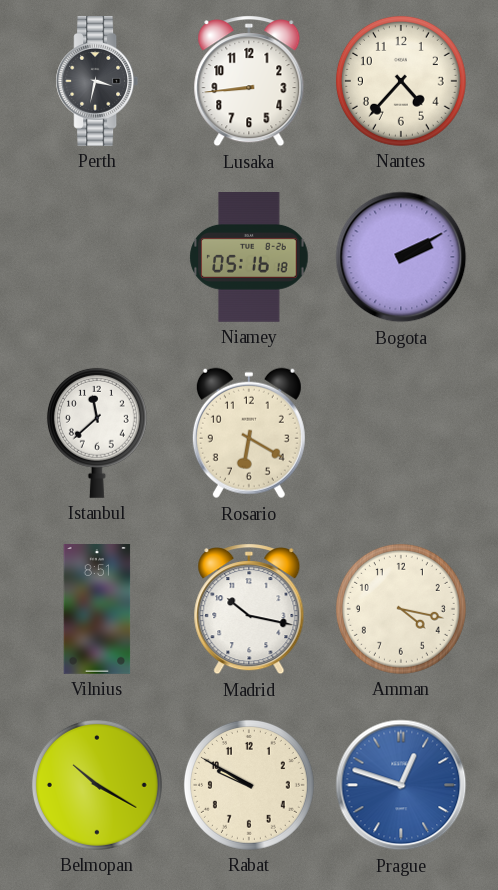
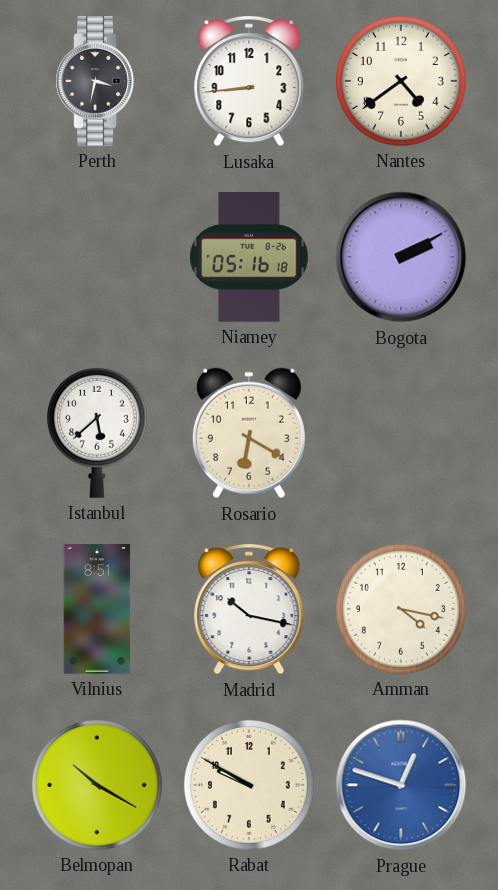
Nantes: 4:37 -> 4:39
Istanbul: 11:38 -> 5:38
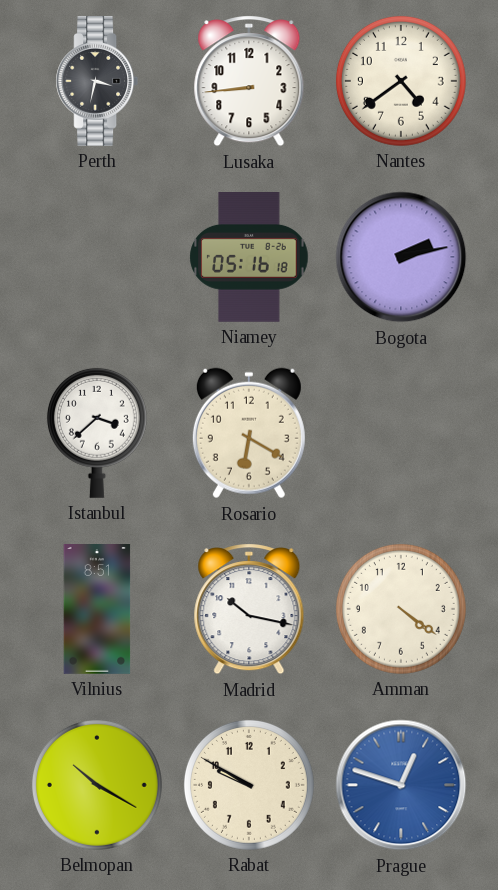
Bogota: 2:10 -> 2:13
Istanbul: 5:38 -> 3:38
Amman: 4:17 -> 4:21
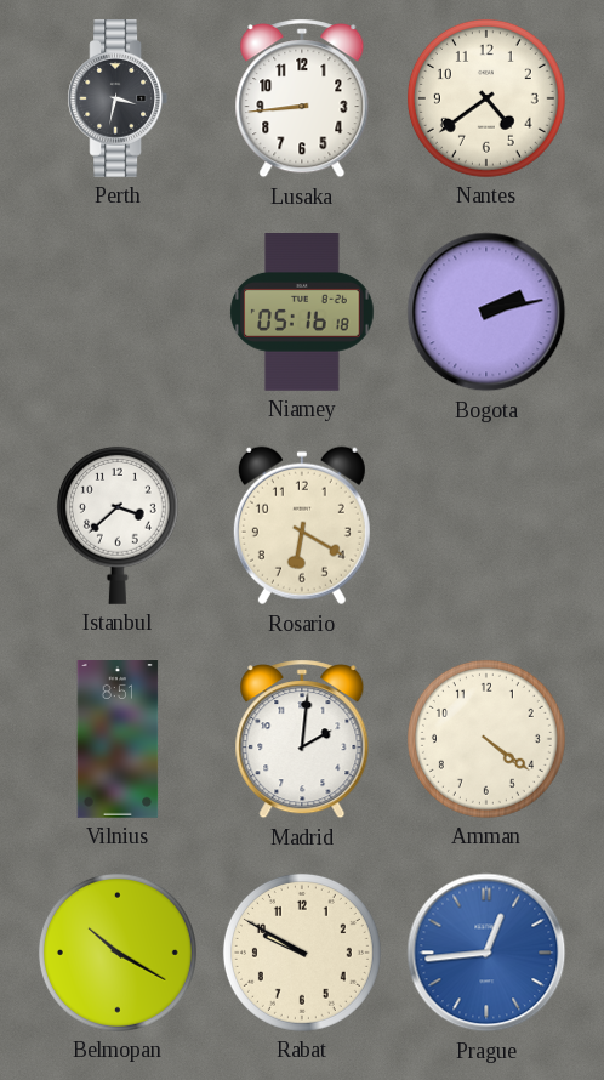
Madrid: 10:17 -> 2:01
Prague: 12:48 -> 12:44
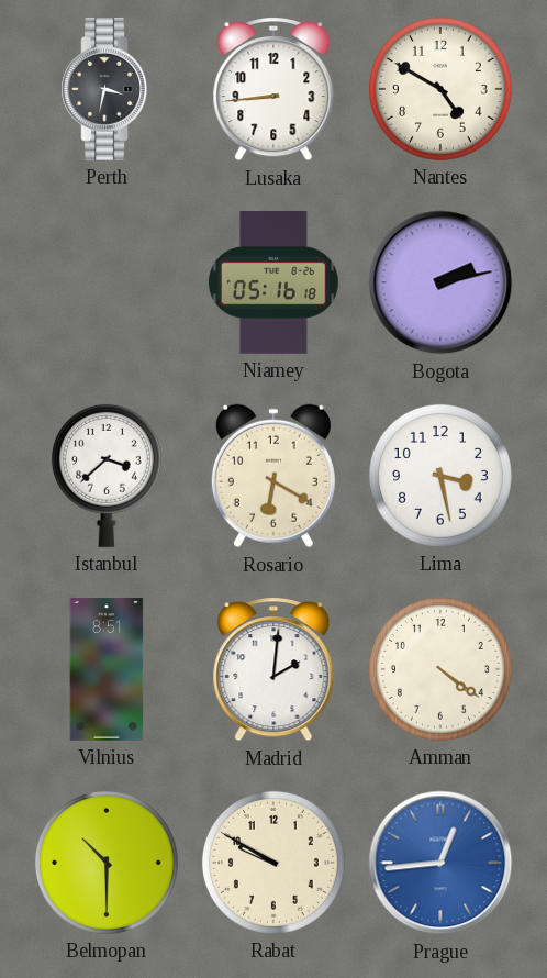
Nantes: 4:39 -> 4:50
Lima: none -> 3:28
Belmopan: 10:20 -> 10:30
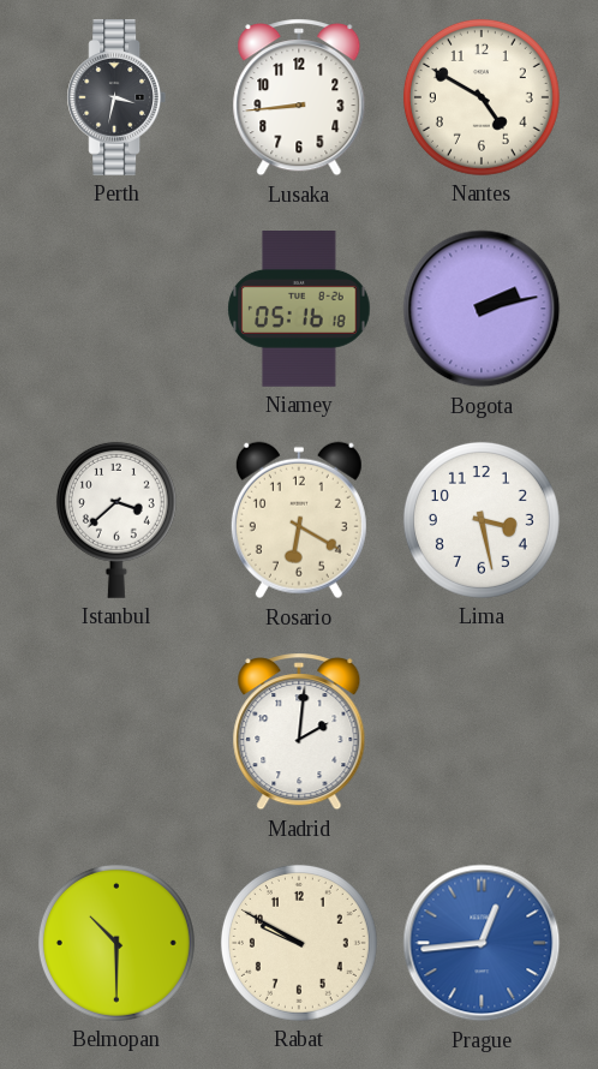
Vilnius: 8:51 -> none
Amman: 4:21 -> none
